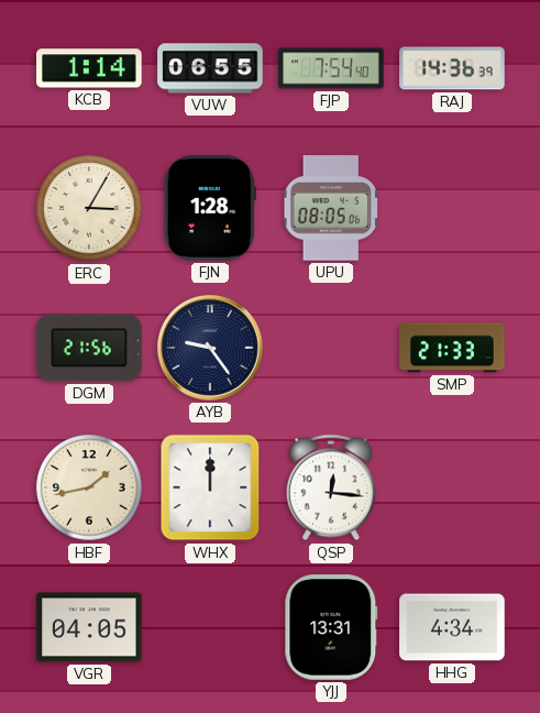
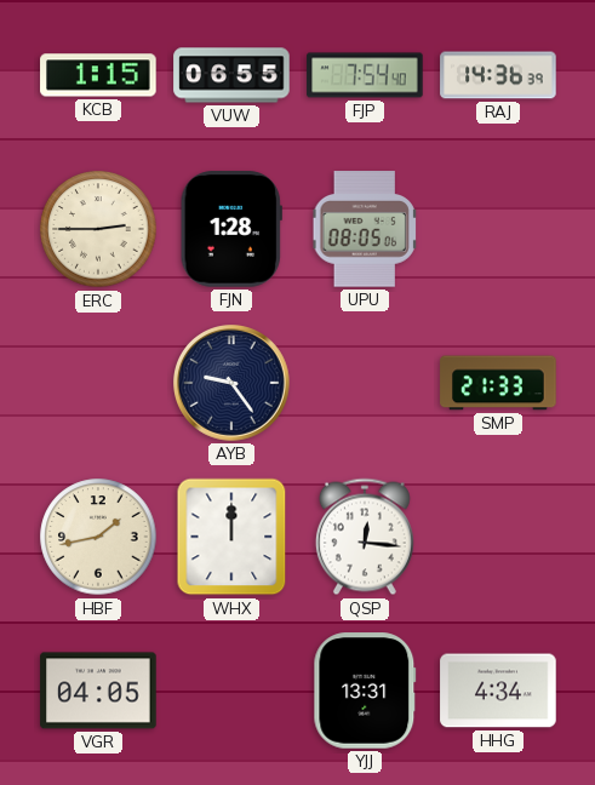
KCB: 1:14 -> 1:15
ERC: 3:05 -> 2:45
DGM: 21:56 -> none
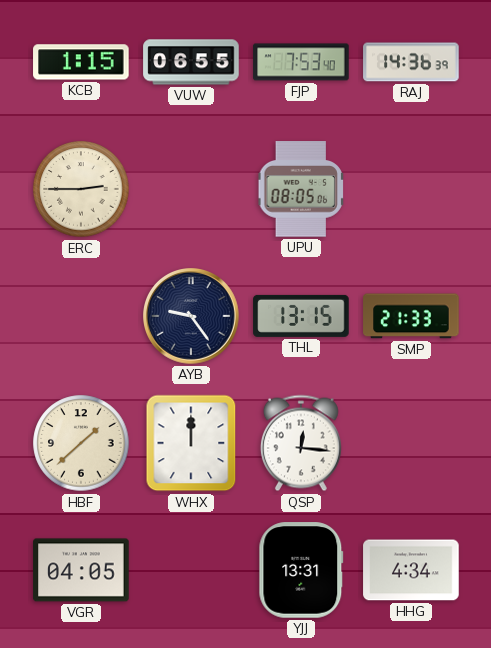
FJP: 7:54 -> 7:53
FJN: 1:28 -> none
THL: none -> 13:15
HBF: 1:43 -> 1:38
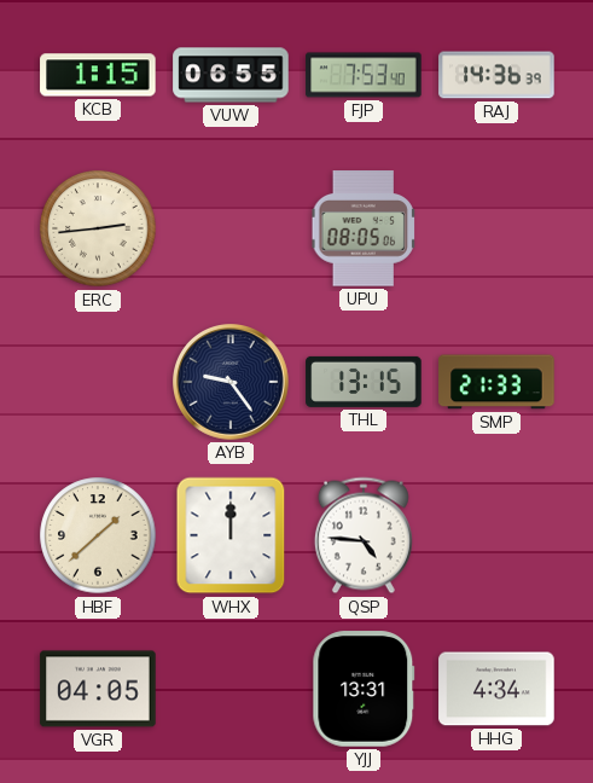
ERC: 2:45 -> 2:44
QSP: 12:16 -> 4:46
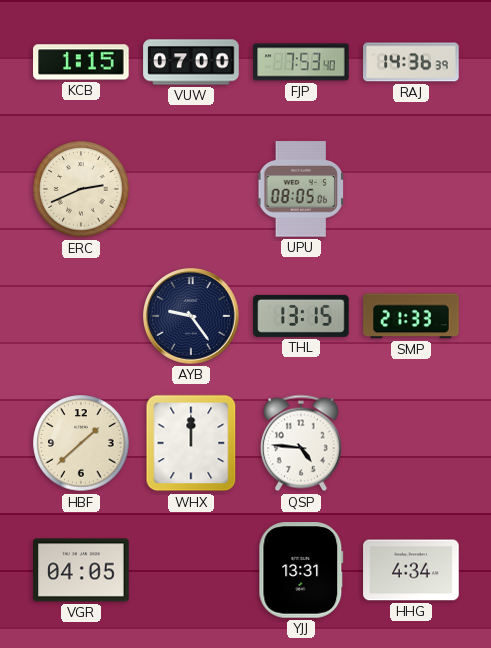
VUW: 06:55 -> 07:00
ERC: 2:44 -> 2:41
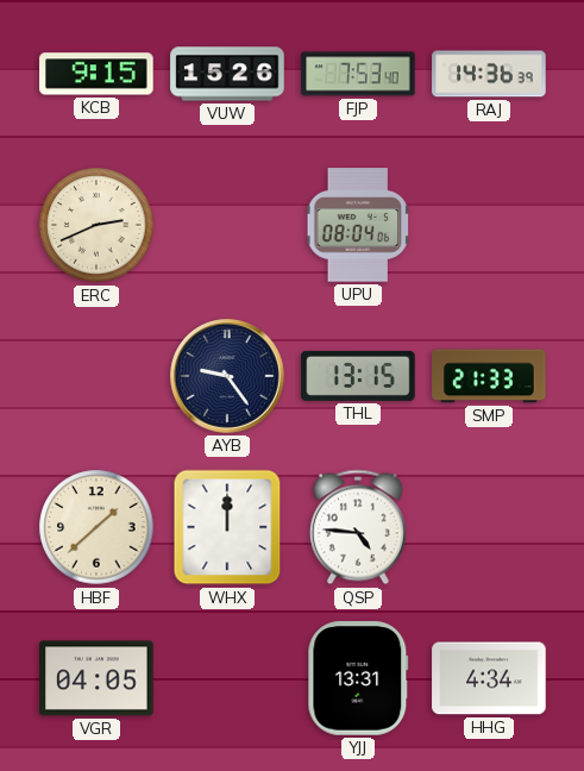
KCB: 1:15 -> 9:15
VUW: 07:00 -> 15:26
UPU: 08:05 -> 08:04
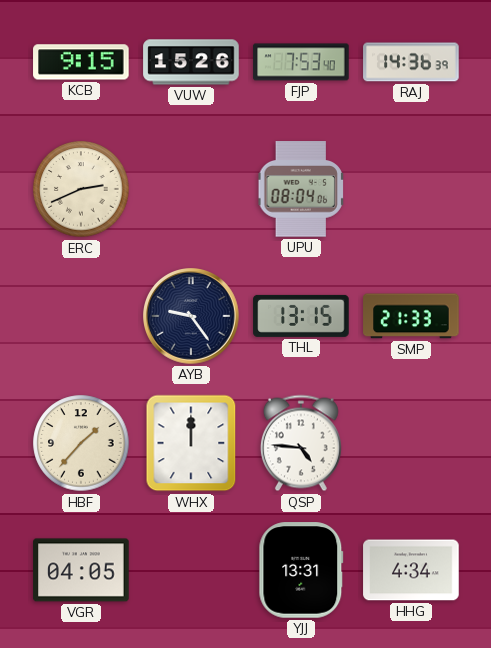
HBF: 1:38 -> 1:37
